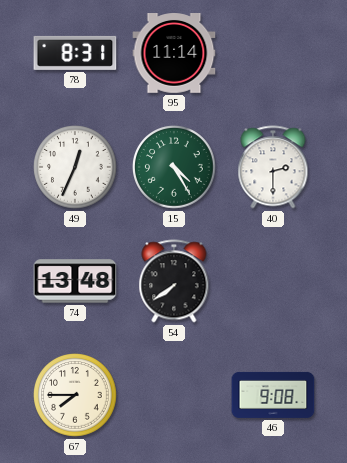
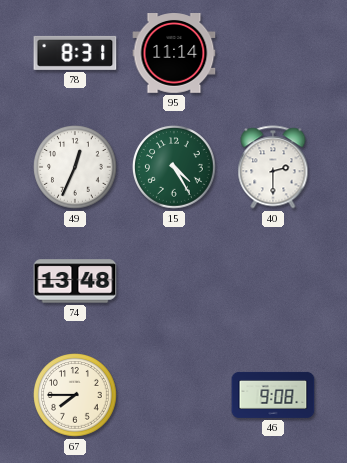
54: 7:39 -> none
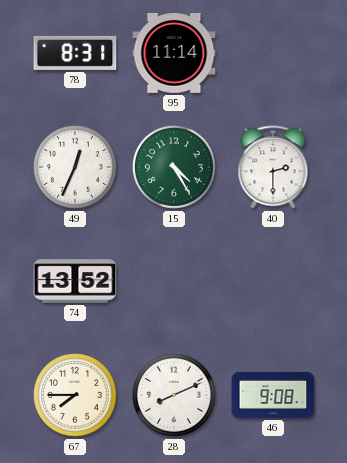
74: 13:48 -> 13:52
28: none -> 8:11
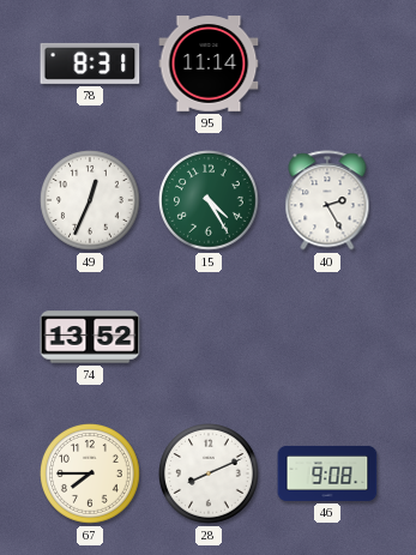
40: 2:30 -> 2:25
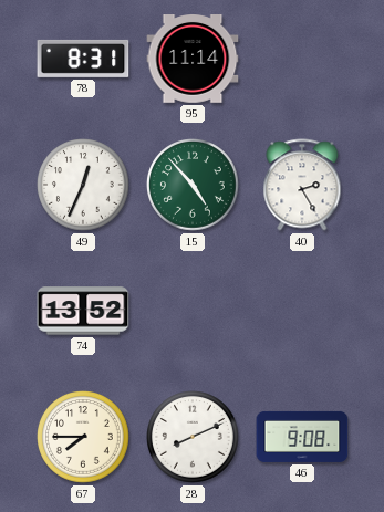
15: 4:25 -> 4:53
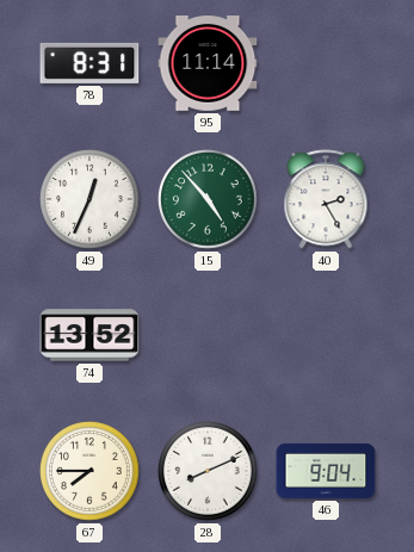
46: 9:08 -> 9:04
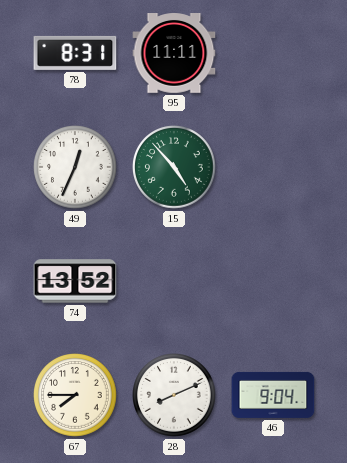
95: 11:14 -> 11:11
40: 2:25 -> none
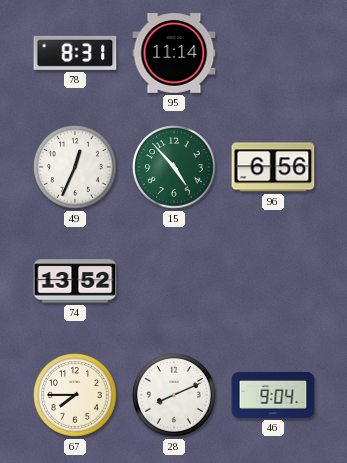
95: 11:11 -> 11:14
96: none -> 6:56
